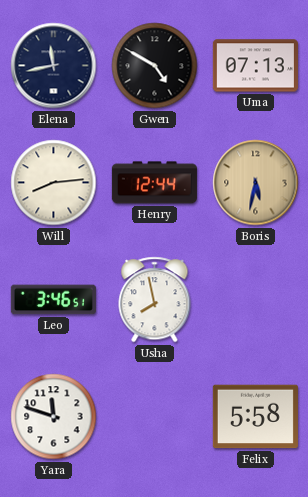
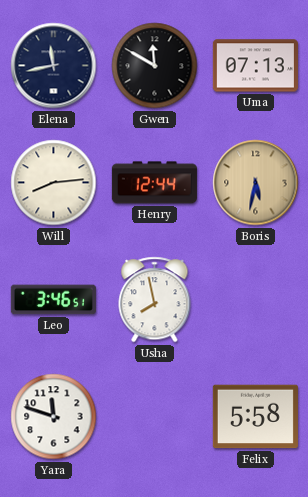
Gwen: 4:50 -> 11:50
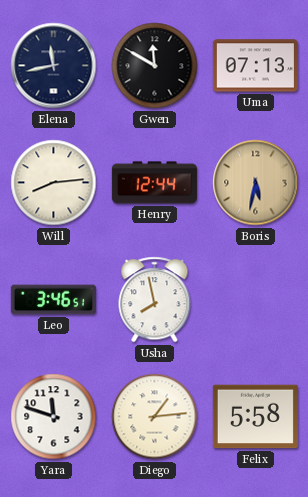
Diego: none -> 1:14
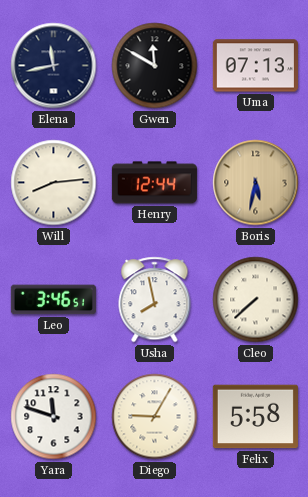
Cleo: none -> 7:38
Diego: 1:14 -> 9:05
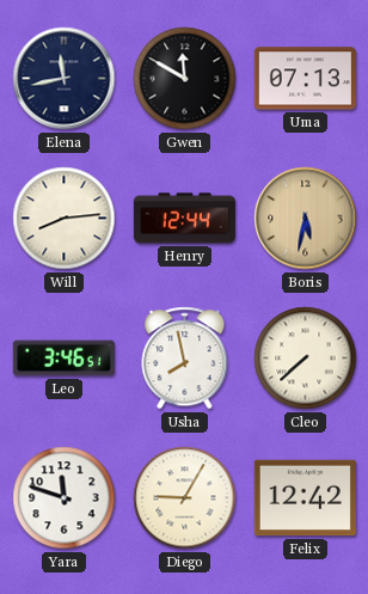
Felix: 5:58 -> 12:42
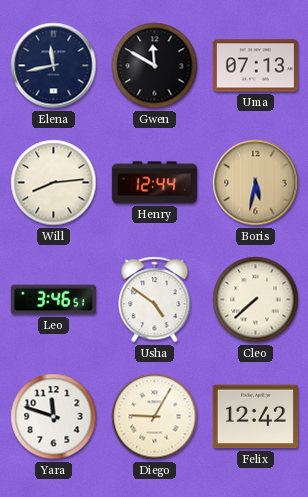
Usha: 7:58 -> 4:51
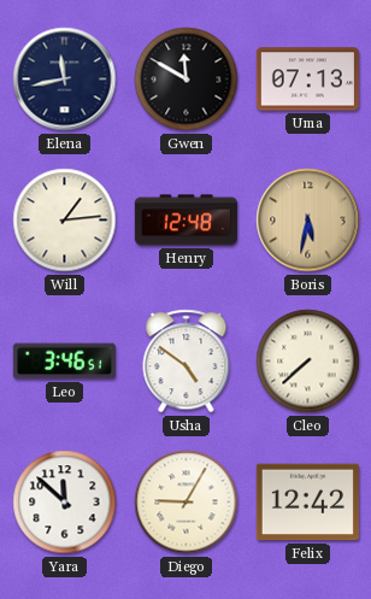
Will: 8:14 -> 1:14
Henry: 12:44 -> 12:48
Yara: 11:48 -> 11:52
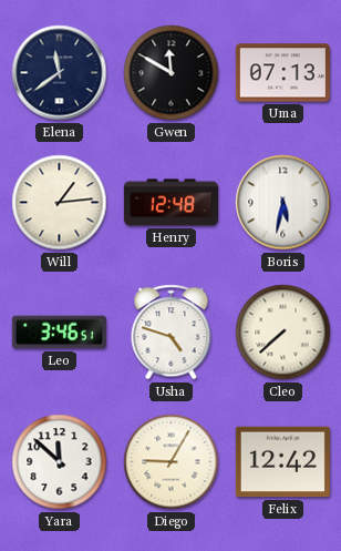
Elena: 11:43 -> 11:39
Boris dial: champagne -> white
Usha: 4:51 -> 4:48
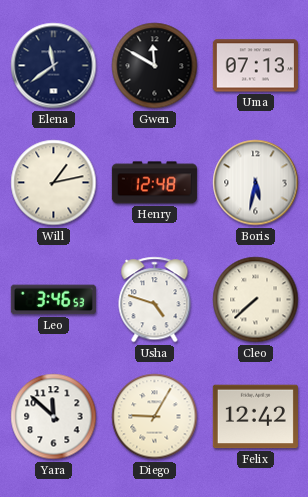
Will: 1:14 -> 1:13
Leo: 3:46:51 -> 3:46:53
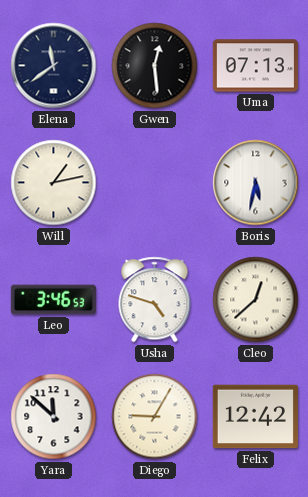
Gwen: 11:50 -> 12:29
Henry: 12:48 -> none
Cleo: 7:38 -> 12:38
